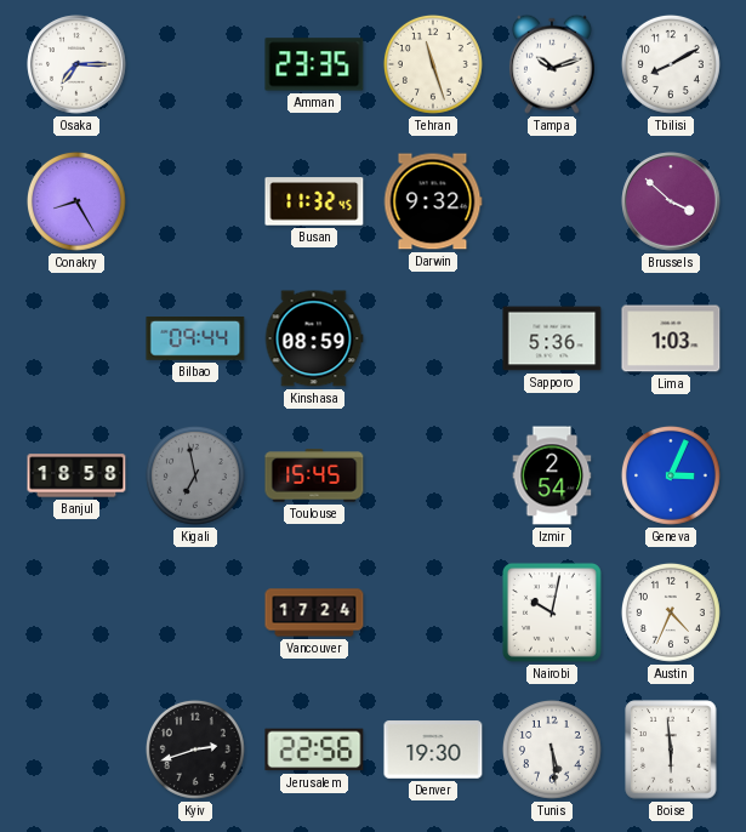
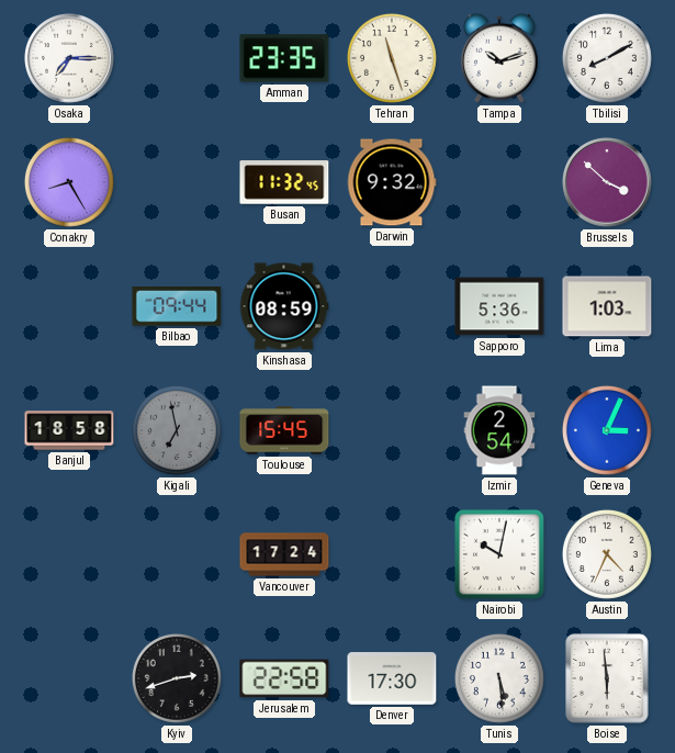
Jerusalem: 22:56 -> 22:58
Denver: 19:30 -> 17:30
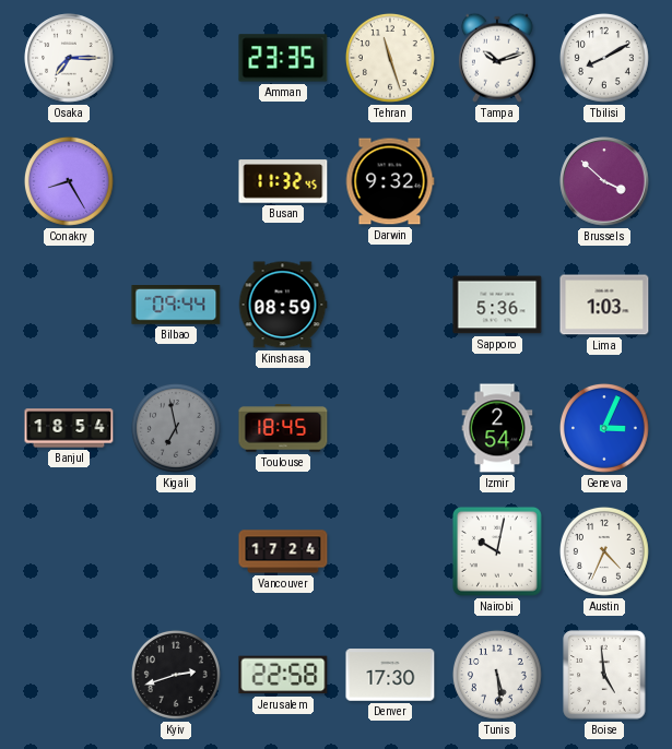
Banjul: 18:58 -> 18:54
Toulouse: 15:45 -> 18:45
Boise: 5:59 -> 4:59
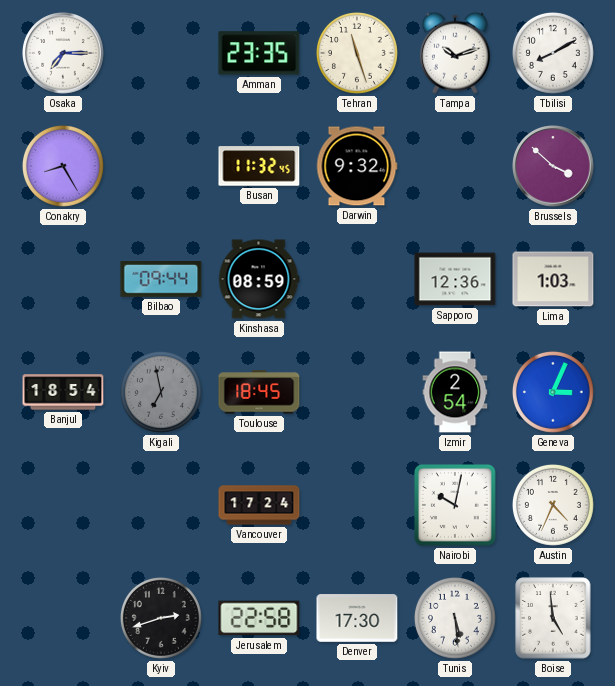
Sapporo: 5:36 -> 12:36
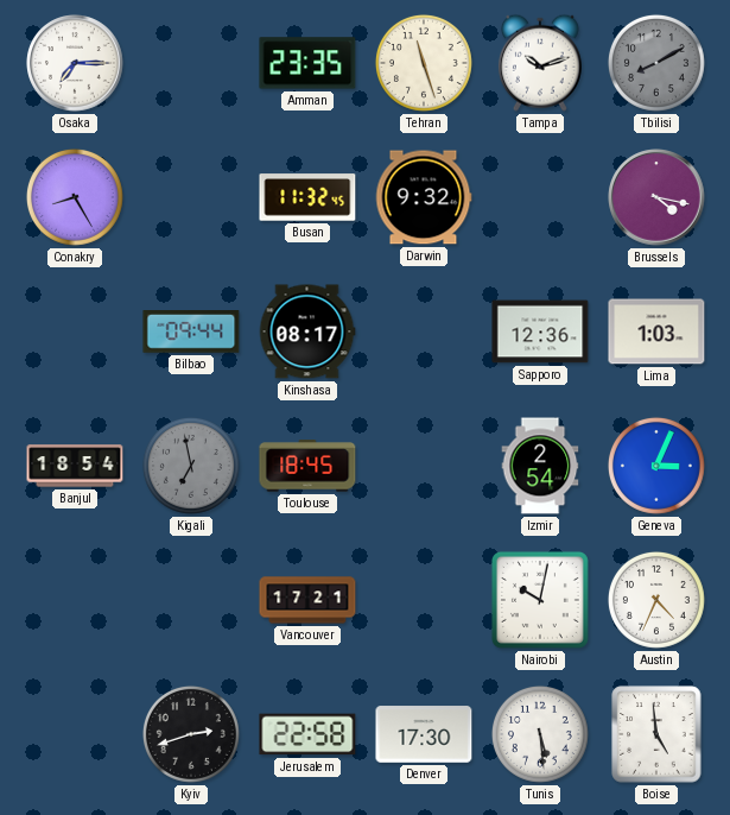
Tbilisi dial: white -> grey
Brussels: 3:52 -> 4:17
Kinshasa: 08:59 -> 08:17
Vancouver: 17:24 -> 17:21
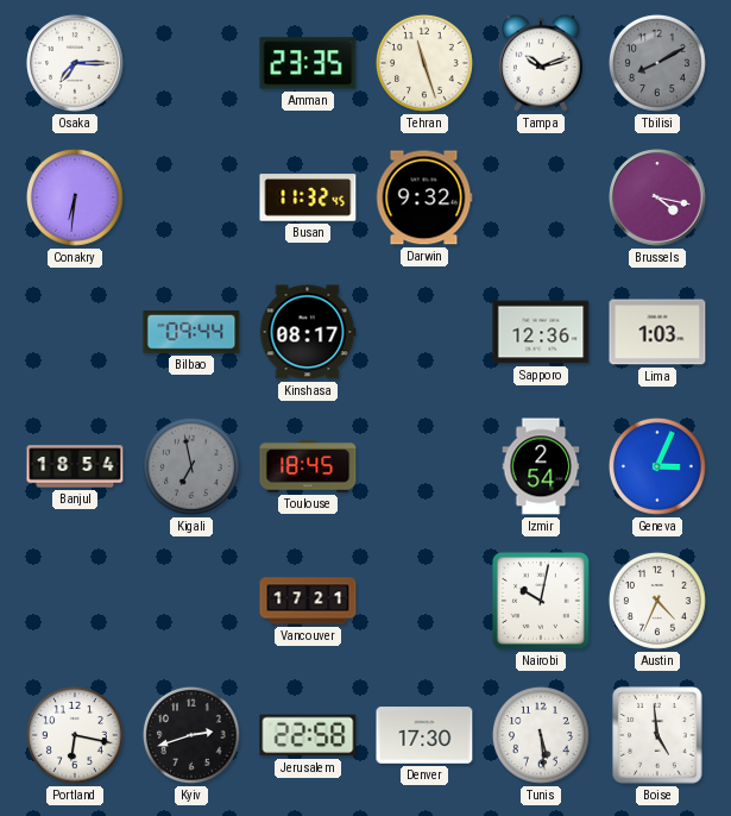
Conakry: 8:25 -> 6:31
Portland: none -> 6:17
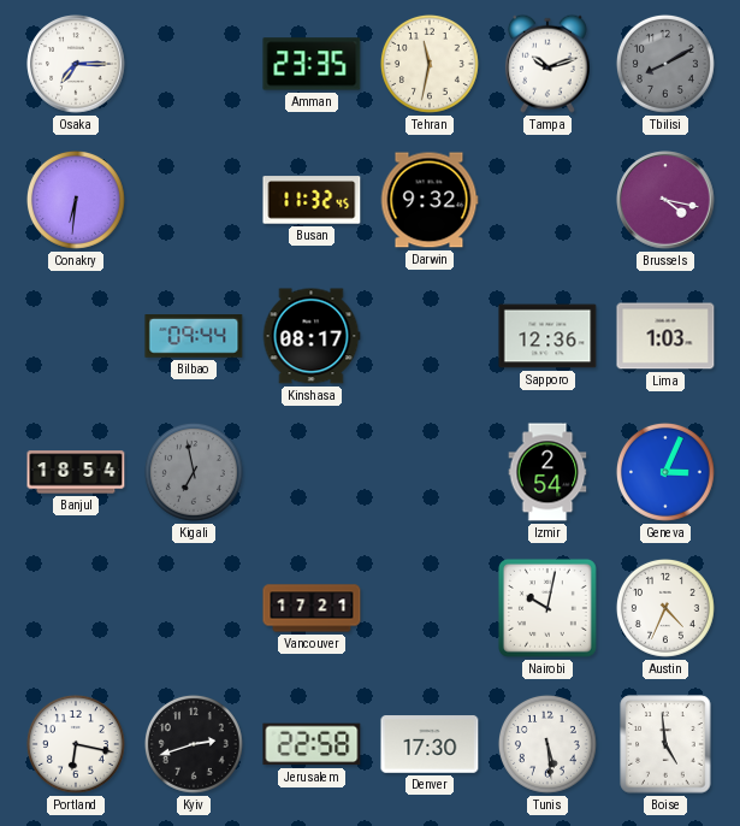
Tehran: 11:27 -> 11:32
Toulouse: 18:45 -> none
